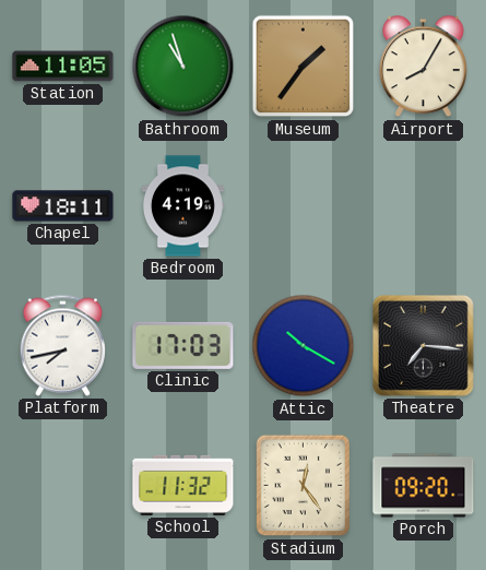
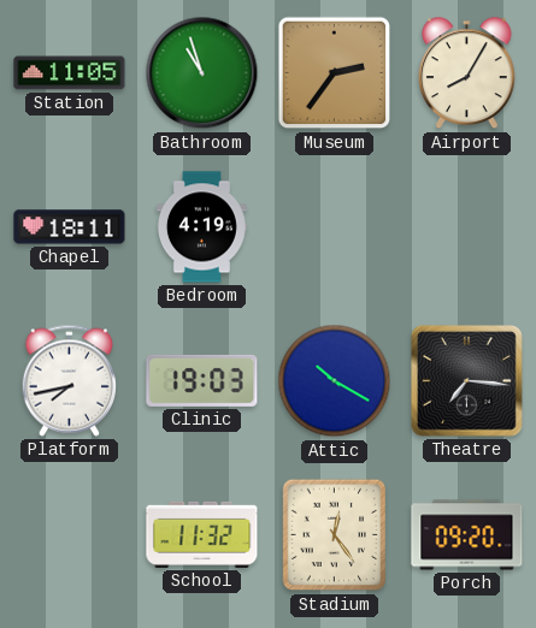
Museum: 1:36 -> 2:36
Clinic: 17:03 -> 19:03
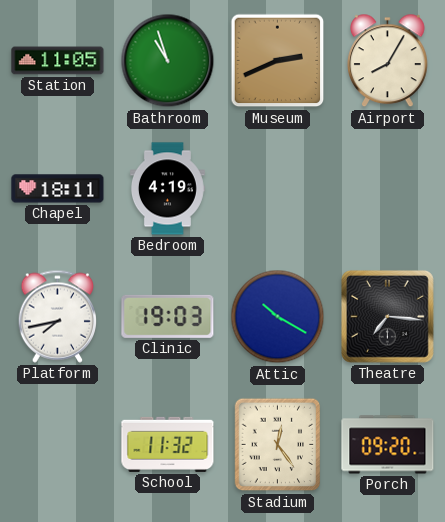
Museum: 2:36 -> 2:41
